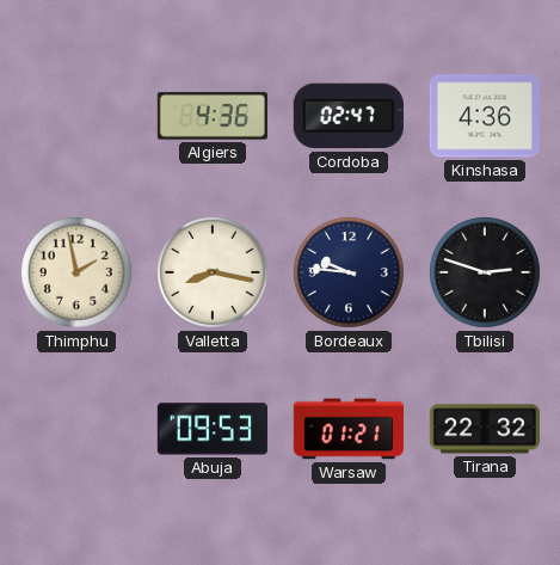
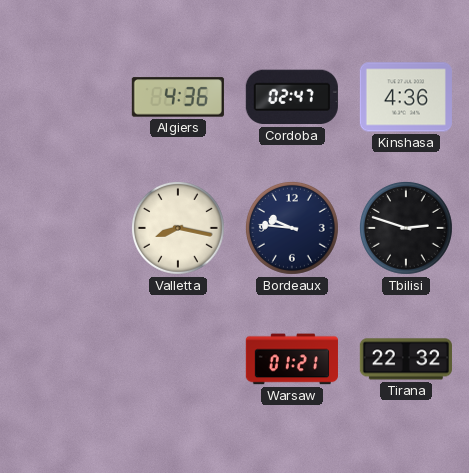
Thimphu: 1:58 -> none
Abuja: 09:53 -> none
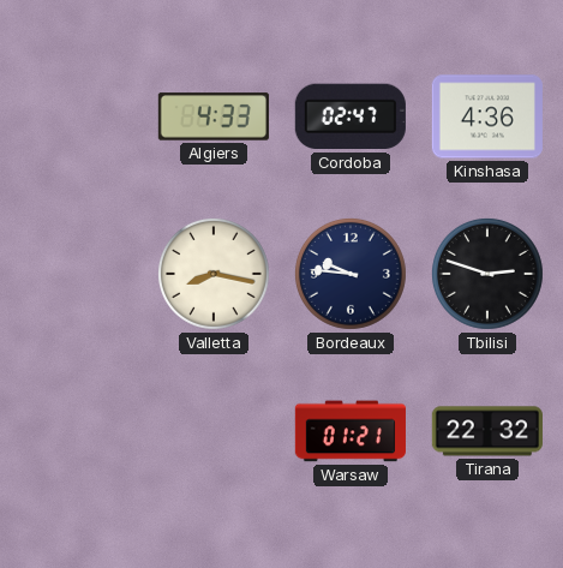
Algiers: 4:36 -> 4:33
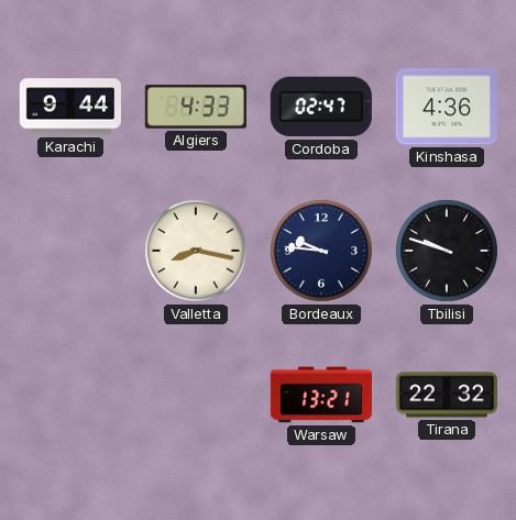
Karachi: none -> 9:44
Tbilisi: 2:48 -> 9:48
Warsaw: 01:21 -> 13:21
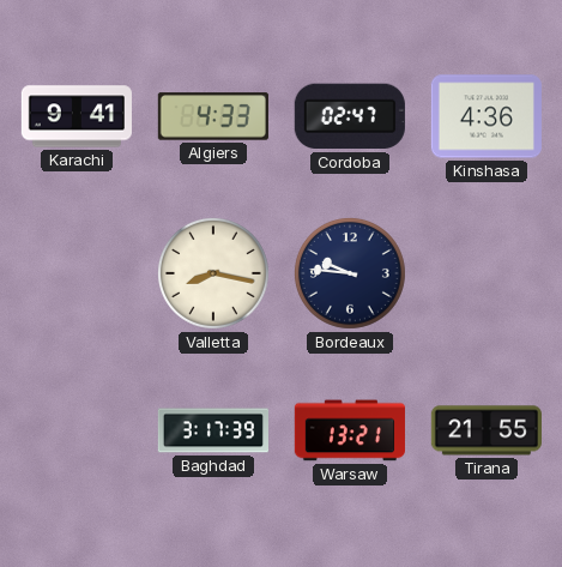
Karachi: 9:44 -> 9:41
Tbilisi: 9:48 -> none
Baghdad: none -> 3:17
Tirana: 22:32 -> 21:55
